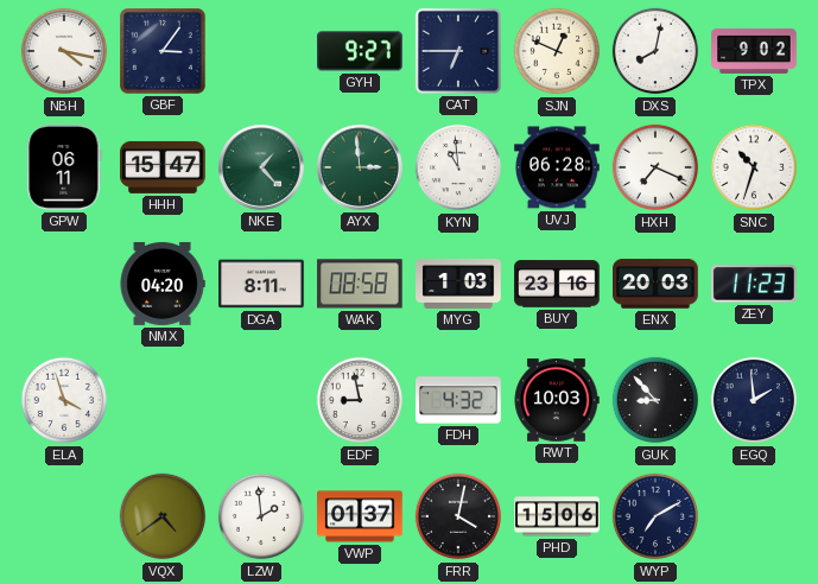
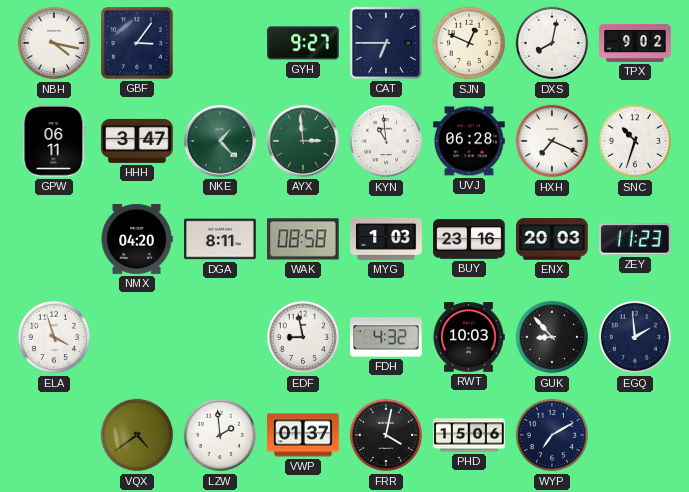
HHH: 15:47 -> 3:47
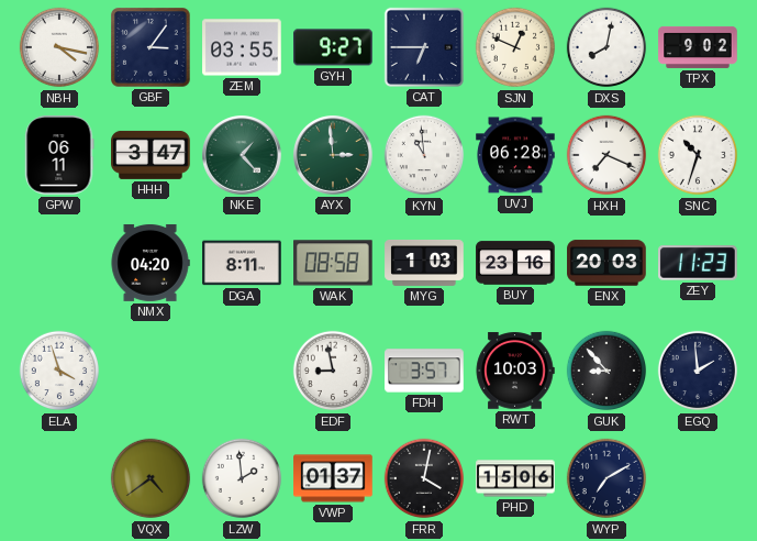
ZEM: none -> 03:55
FDH: 4:32 -> 3:57
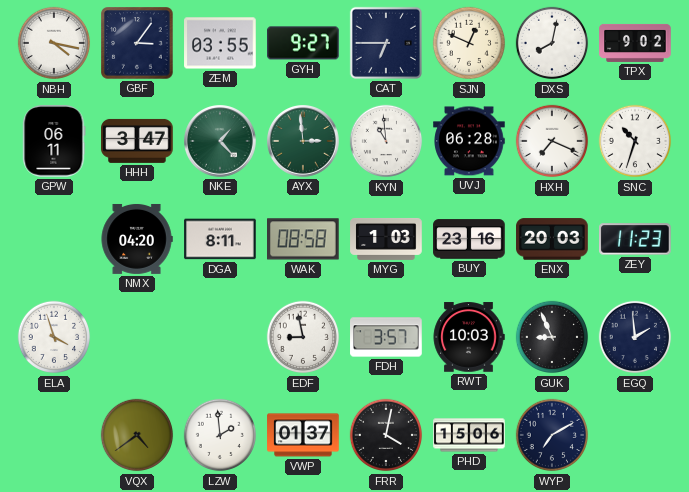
GUK: 8:53 -> 8:56
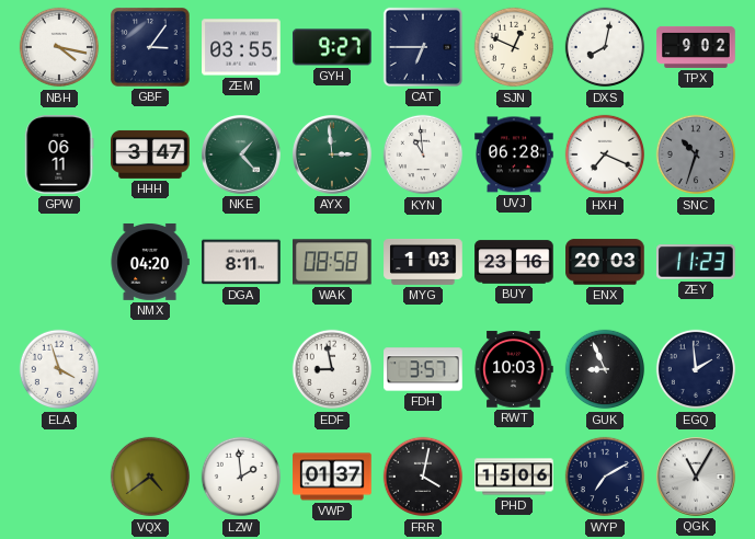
SNC dial: white -> grey
QGK: none -> 11:05
